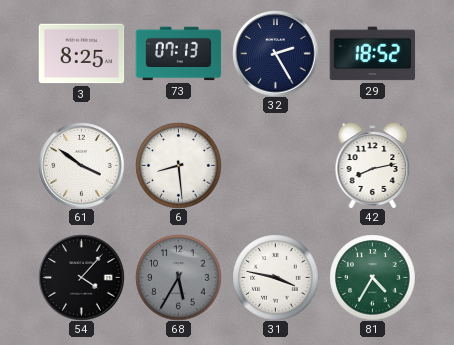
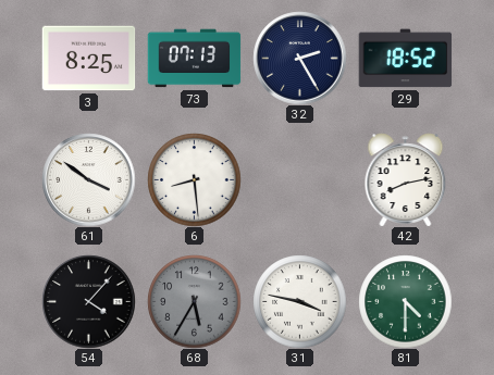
81: 4:35 -> 4:30
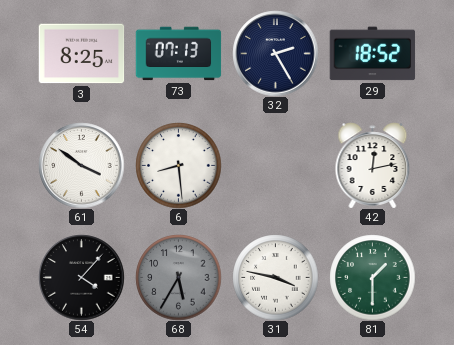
42: 8:13 -> 12:13
81: 4:30 -> 1:30
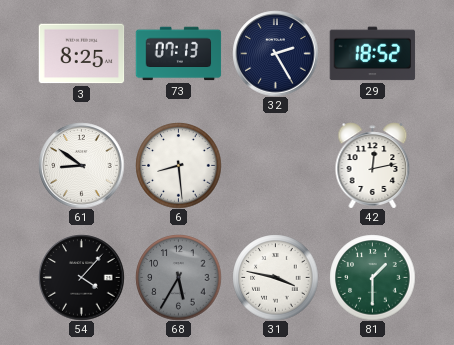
61: 3:51 -> 8:51
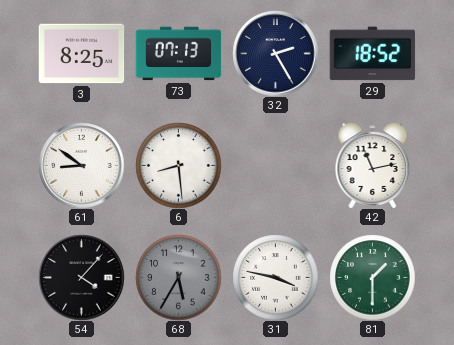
42: 12:13 -> 11:13
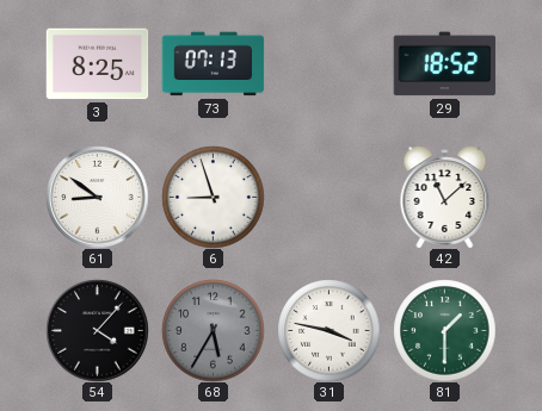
32: 2:25 -> none
6: 8:29 -> 8:57
42: 11:13 -> 11:08
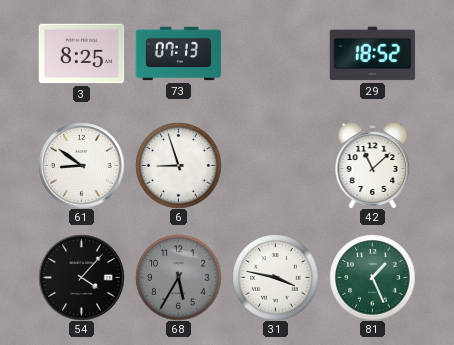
81: 1:30 -> 1:26
